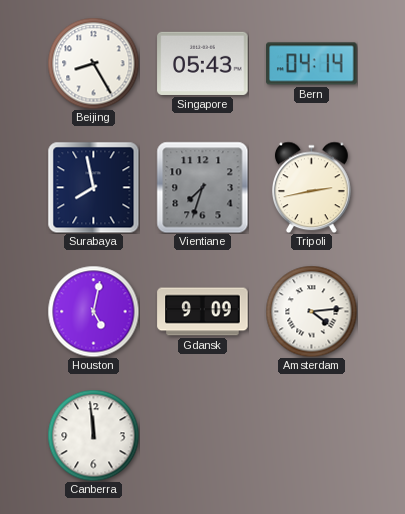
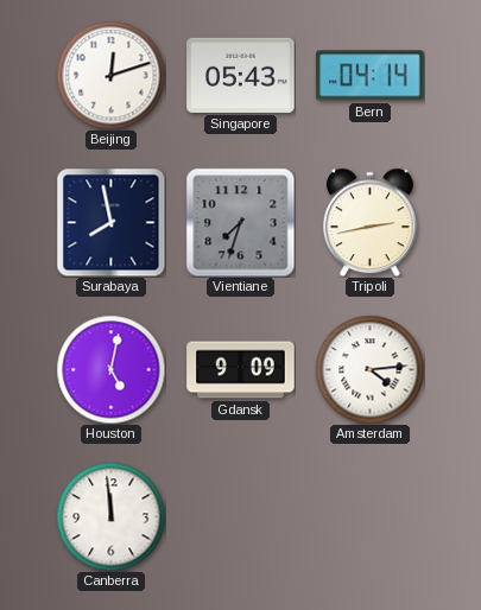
Beijing: 8:25 -> 12:12
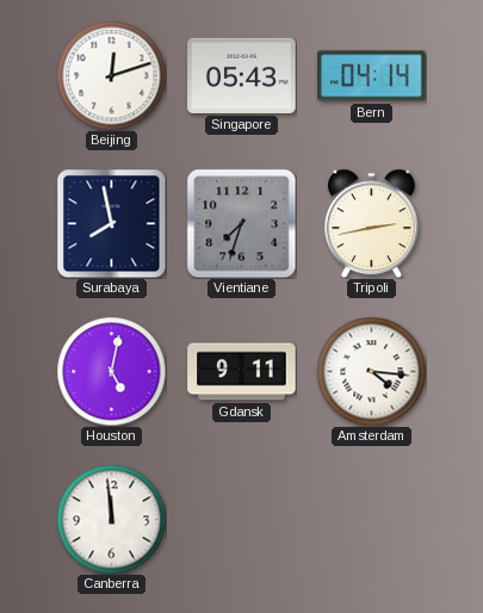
Gdansk: 9:09 -> 9:11
Amsterdam: 4:14 -> 4:16
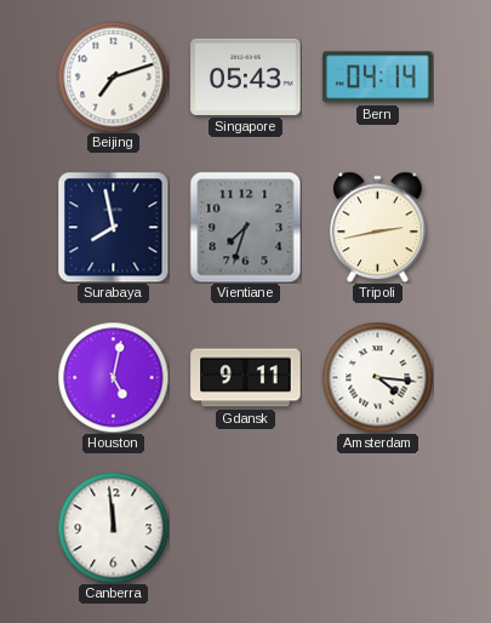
Beijing: 12:12 -> 7:12
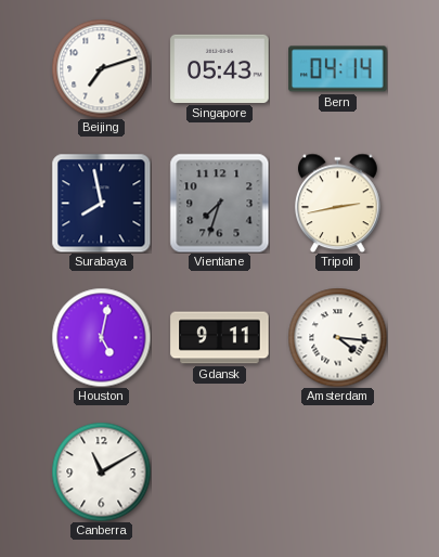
Canberra: 11:59 -> 11:10
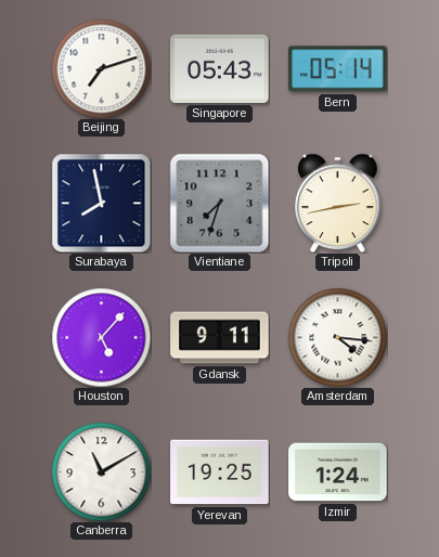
Bern: 04:14 -> 05:14
Houston: 5:02 -> 5:07
Yerevan: none -> 19:25
Izmir: none -> 1:24
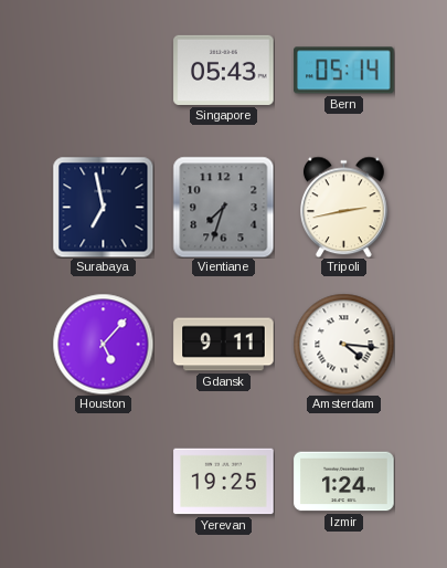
Beijing: 7:12 -> none
Surabaya: 7:58 -> 6:58
Canberra: 11:10 -> none
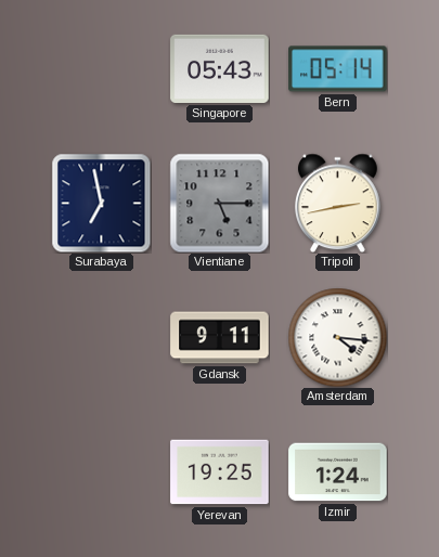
Vientiane: 7:33 -> 5:15
Houston: 5:07 -> none
